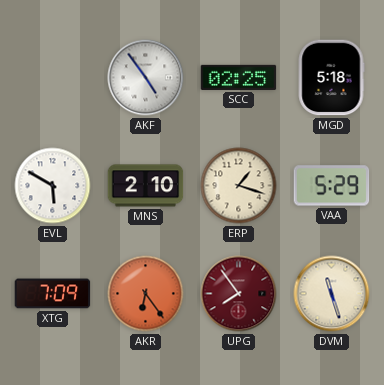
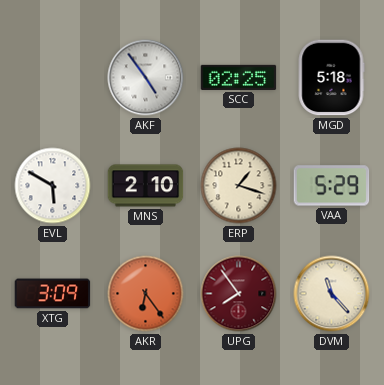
XTG: 7:09 -> 3:09
DVM: 11:27 -> 11:23
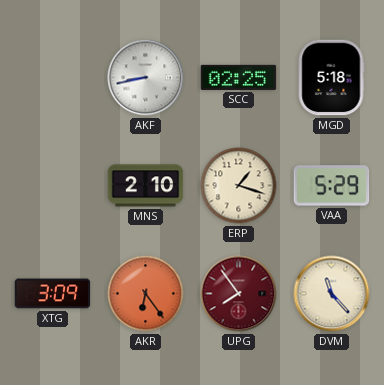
AKF: 4:54 -> 8:43
EVL: 5:50 -> none
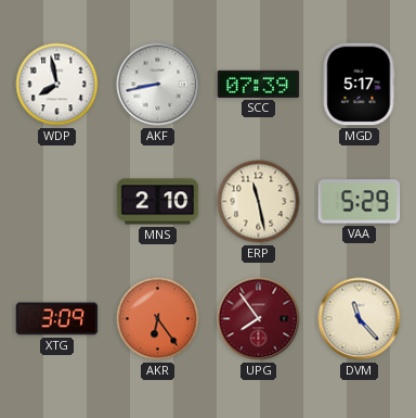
WDP: none -> 7:58
SCC: 02:25 -> 07:39
MGD: 5:18 -> 5:17
ERP: 1:18 -> 11:28
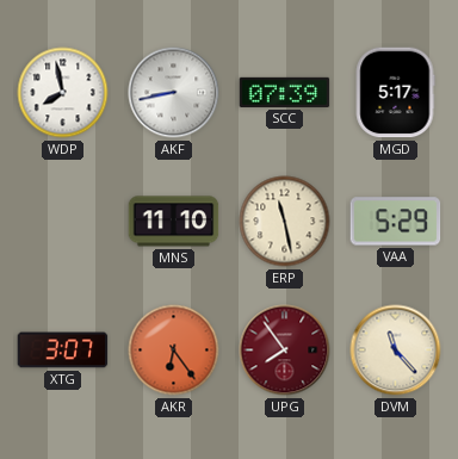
MNS: 2:10 -> 11:10
XTG: 3:09 -> 3:07
